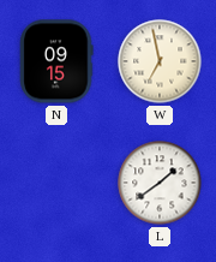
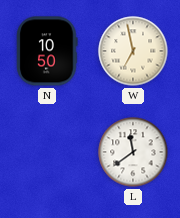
N: 09:15 -> 10:50
L: 1:39 -> 11:39
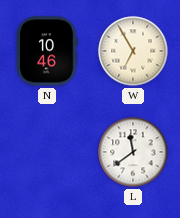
N: 10:50 -> 10:46
W: 6:58 -> 6:55
